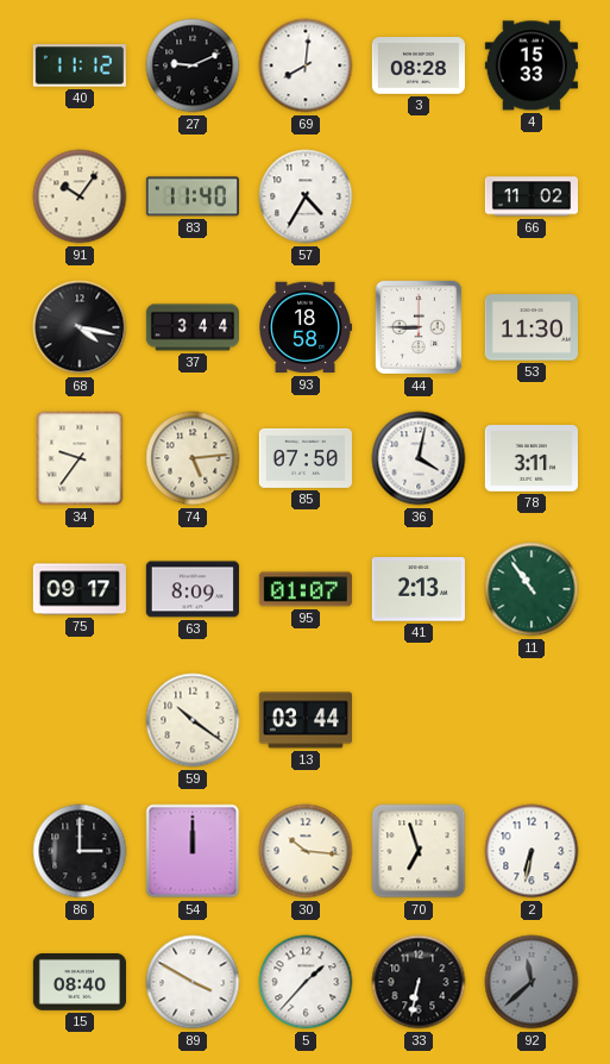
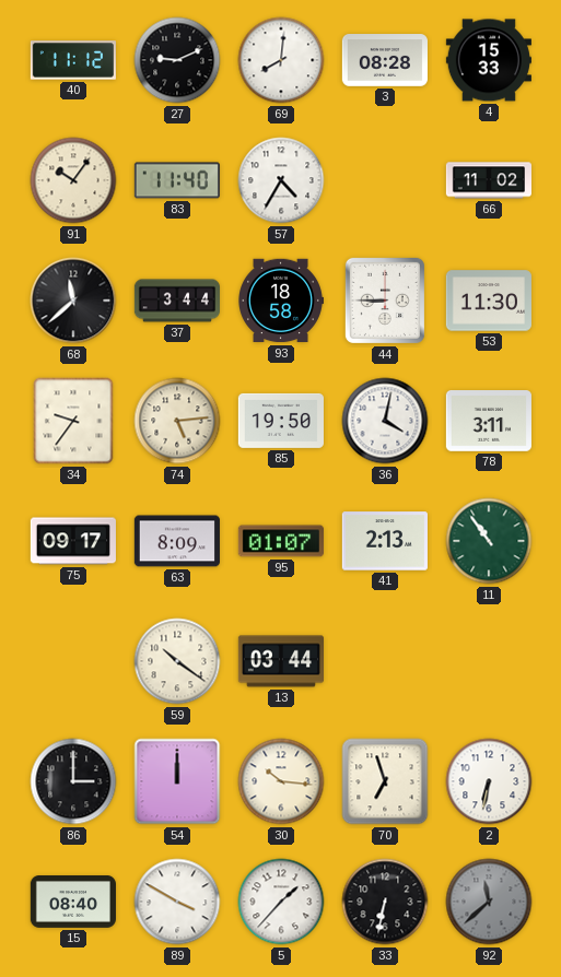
68: 4:17 -> 11:38
85: 07:50 -> 19:50
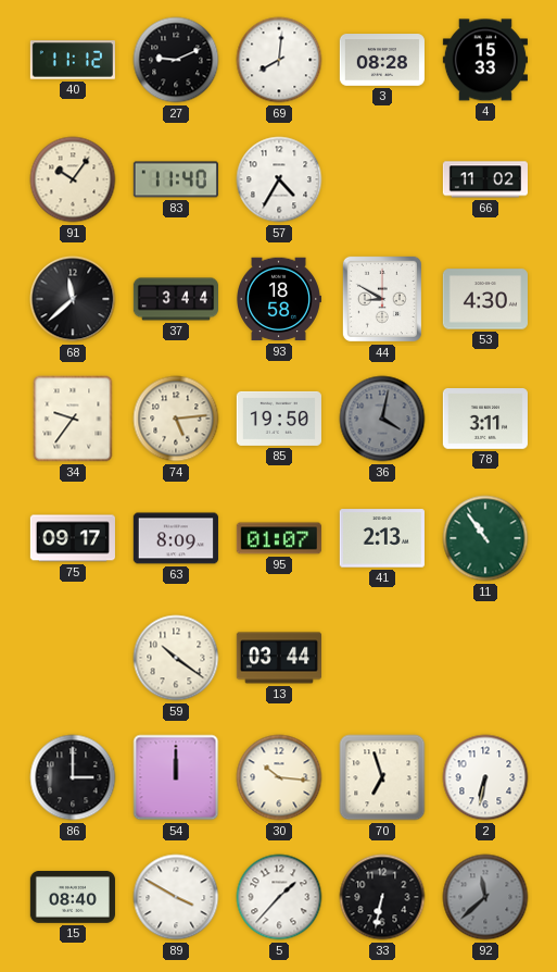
44: 8:45 -> 8:50
53: 11:30 -> 4:30
36 dial: white -> grey
